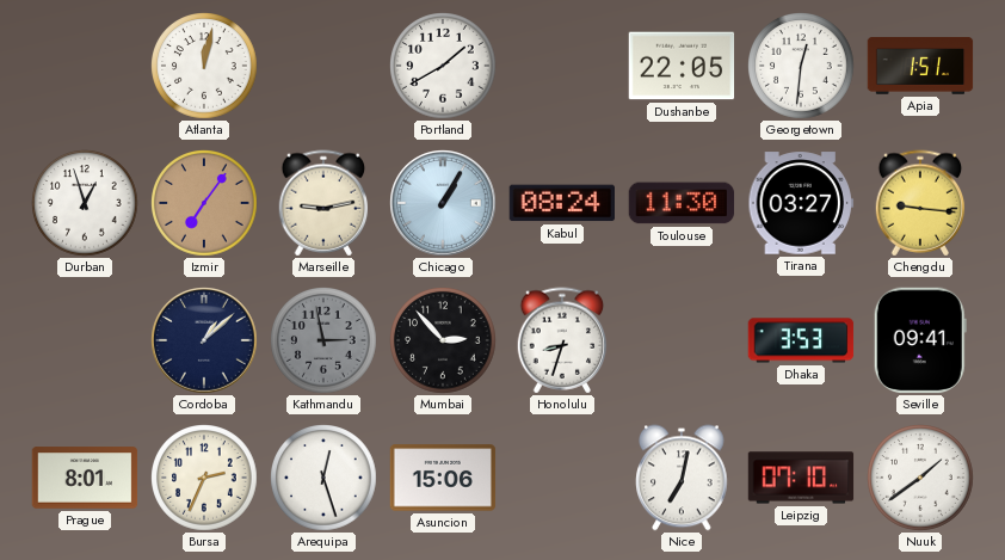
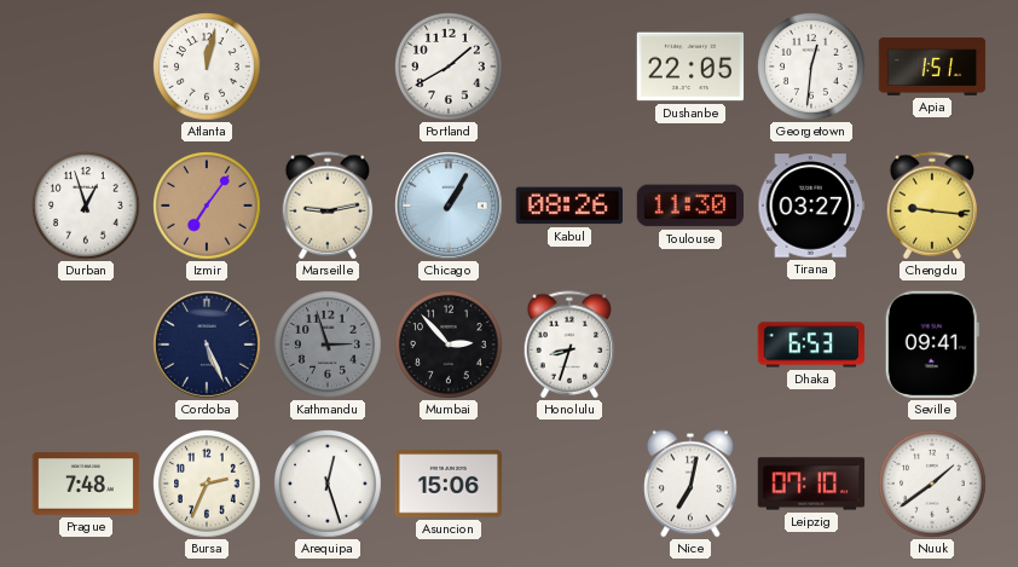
Kabul: 08:24 -> 08:26
Cordoba: 1:08 -> 5:26
Kathmandu: 2:58 -> 2:57
Dhaka: 3:53 -> 6:53
Prague: 8:01 -> 7:48
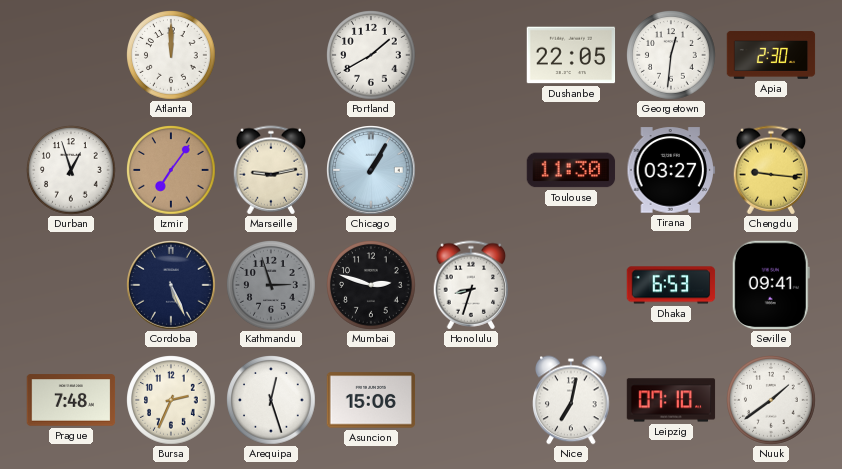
Atlanta: 12:02 -> 12:00
Apia: 1:51 -> 2:30
Kabul: 08:26 -> none
Mumbai: 2:53 -> 2:48
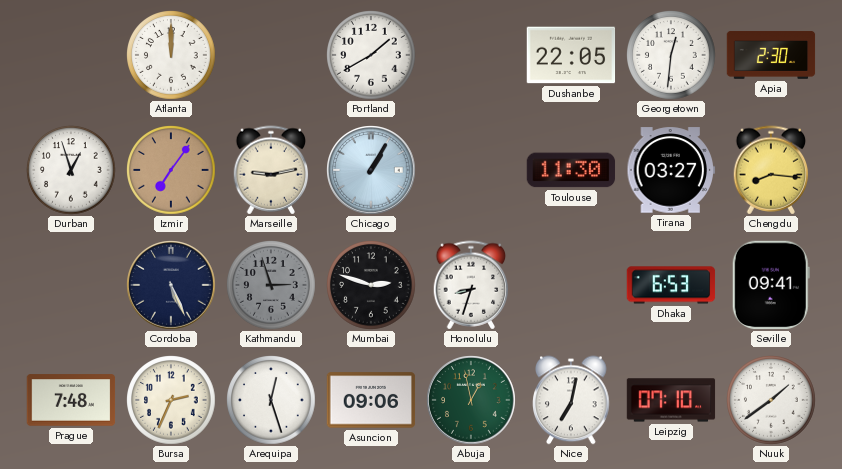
Chengdu: 9:16 -> 8:16
Asuncion: 15:06 -> 09:06
Abuja: none -> 12:58
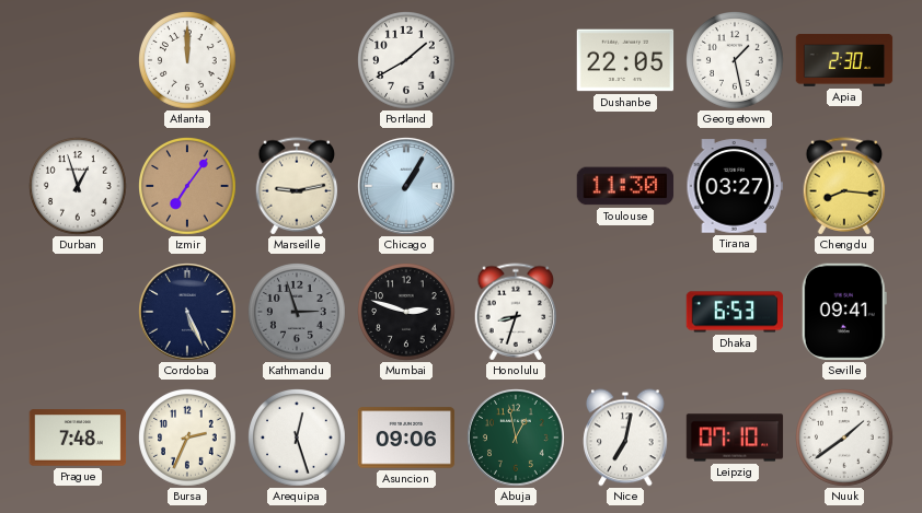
Georgetown: 12:31 -> 1:28
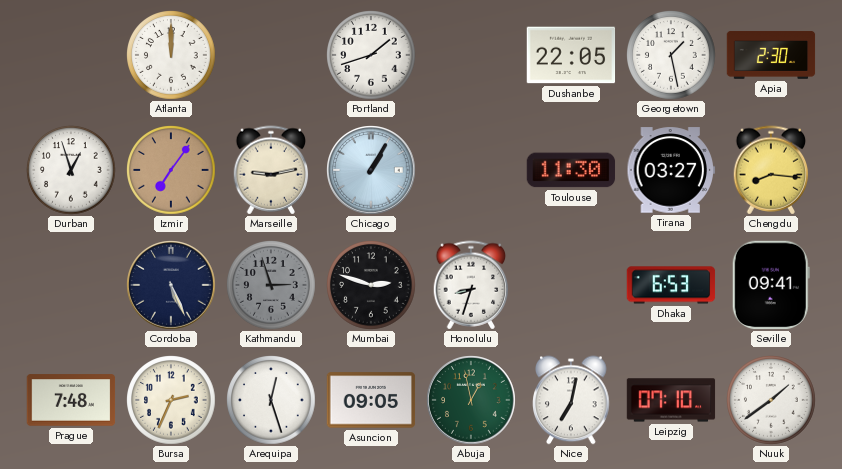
Portland: 1:40 -> 1:42
Asuncion: 09:06 -> 09:05
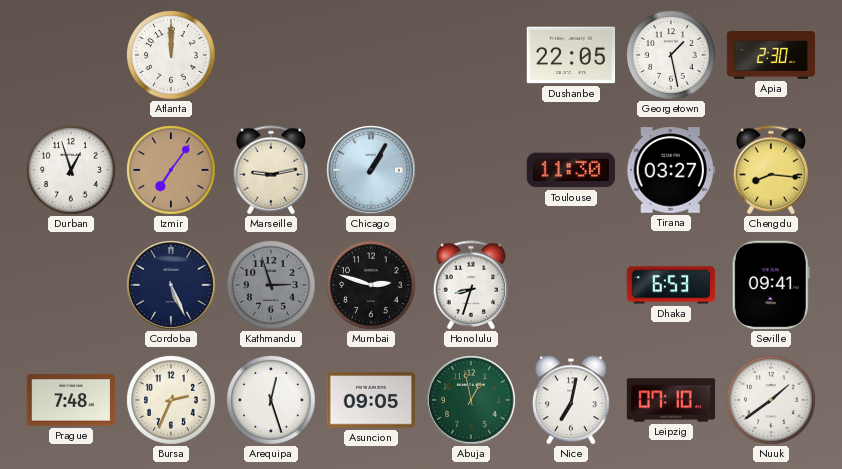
Portland: 1:42 -> none
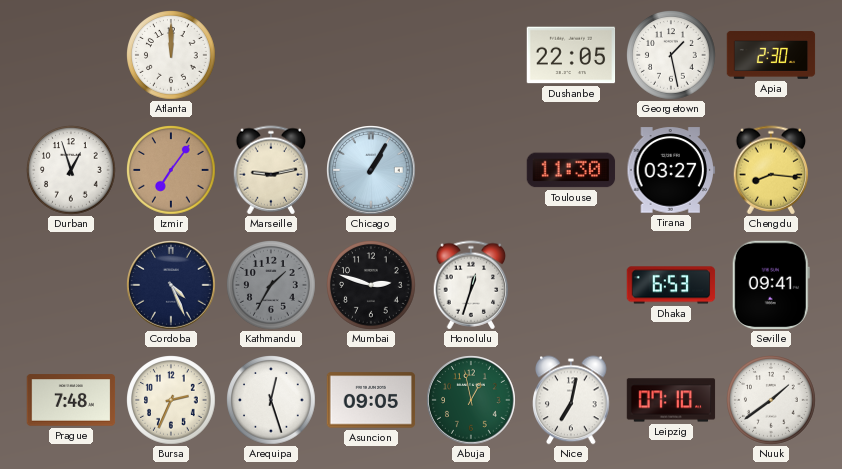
Cordoba: 5:26 -> 4:26
Kathmandu: 2:57 -> 1:35
Honolulu: 8:33 -> 12:33
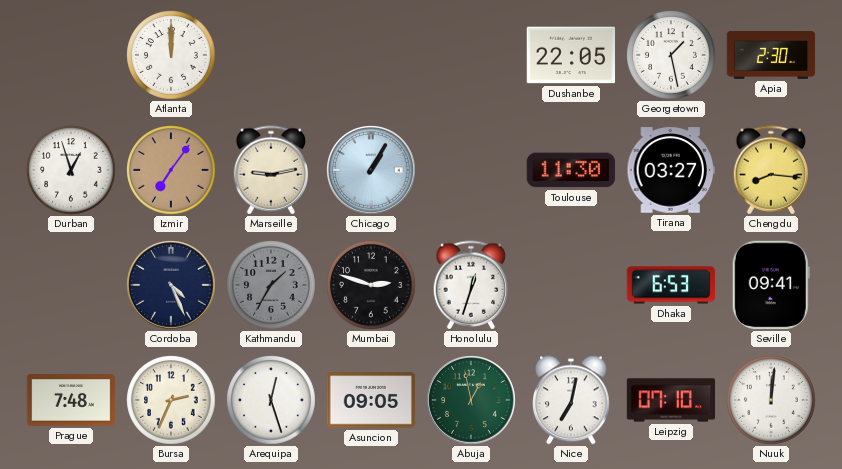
Nuuk: 1:39 -> 12:01
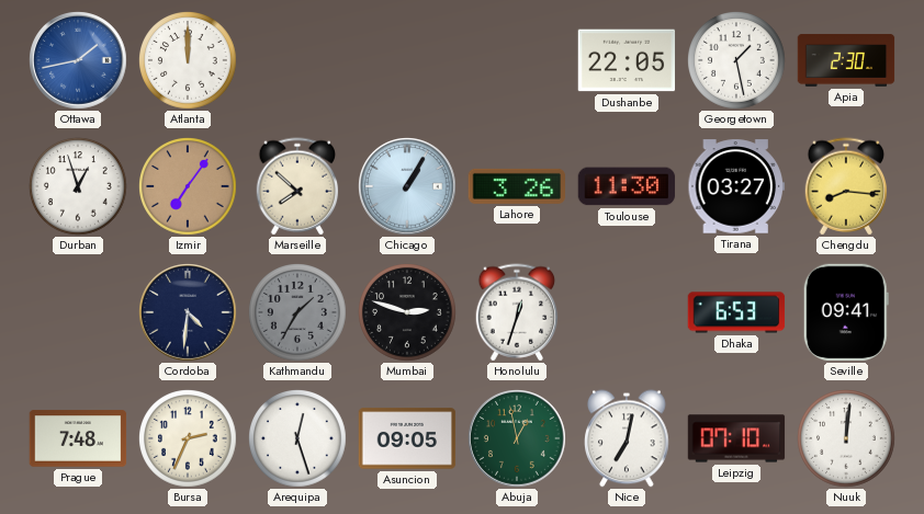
Ottawa: none -> 1:43
Marseille: 9:13 -> 7:52
Lahore: none -> 3:26
Cordoba: 4:26 -> 4:31
